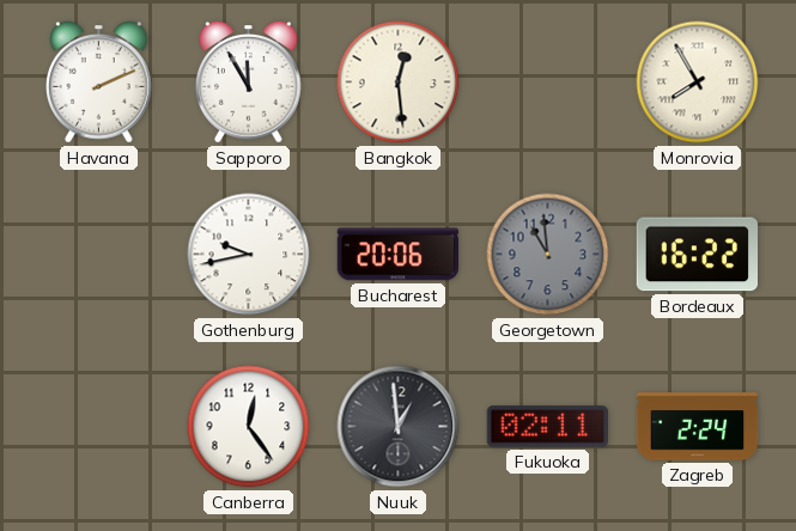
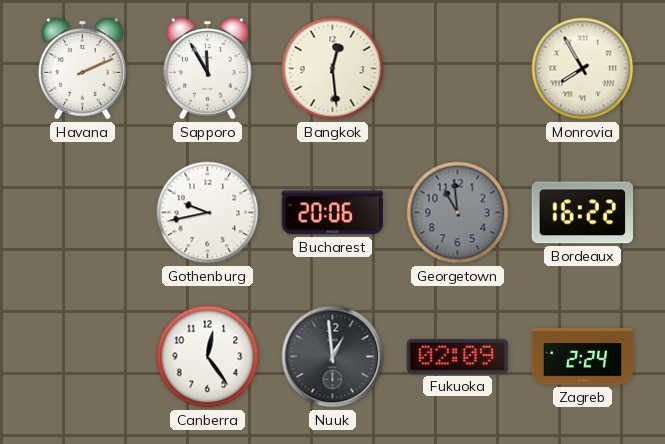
Fukuoka: 02:11 -> 02:09
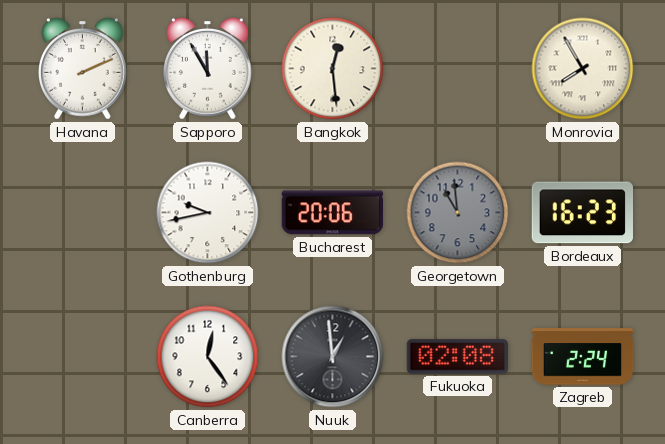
Bordeaux: 16:22 -> 16:23
Fukuoka: 02:09 -> 02:08
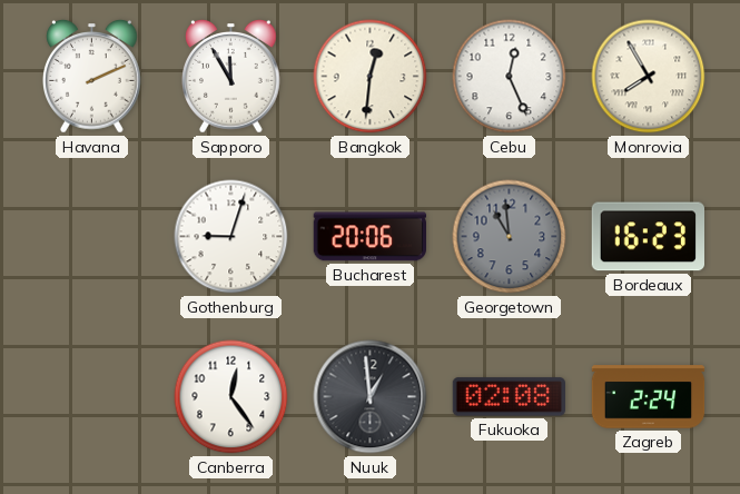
Bangkok: 12:29 -> 12:31
Cebu: none -> 12:26
Gothenburg: 9:43 -> 9:03
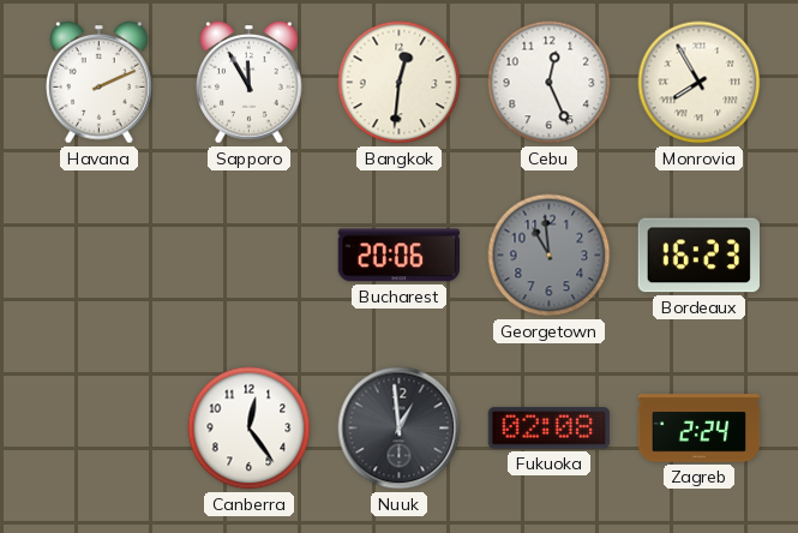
Gothenburg: 9:03 -> none
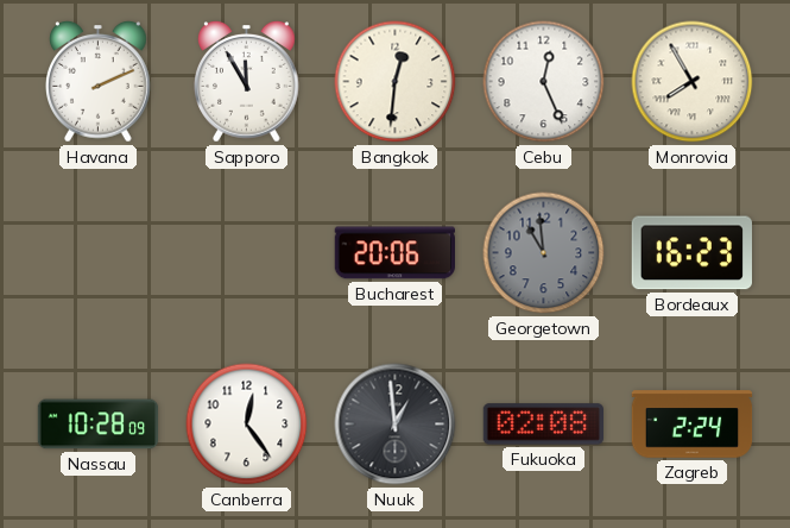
Nassau: none -> 10:28
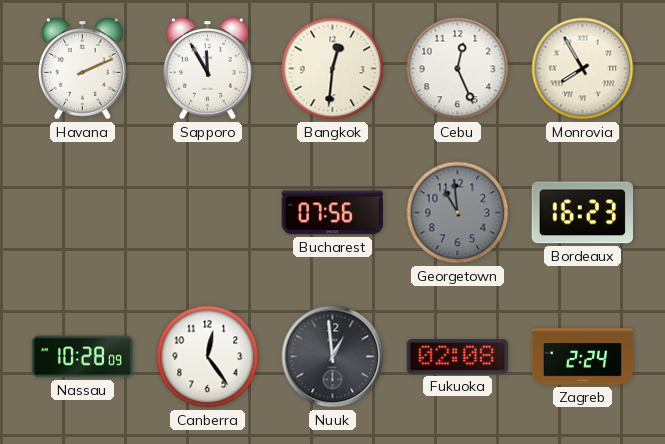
Bucharest: 20:06 -> 07:56
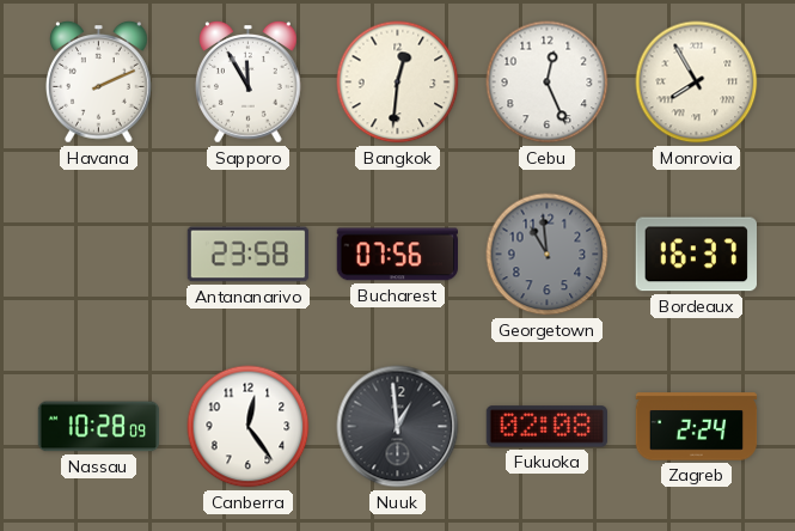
Antananarivo: none -> 23:58
Bordeaux: 16:23 -> 16:37
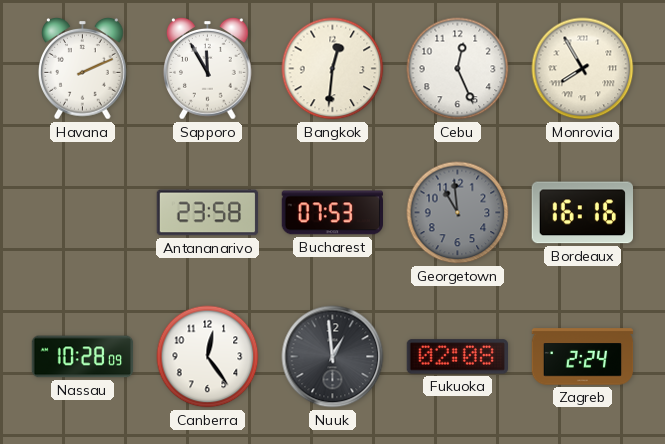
Bucharest: 07:56 -> 07:53
Bordeaux: 16:37 -> 16:16
